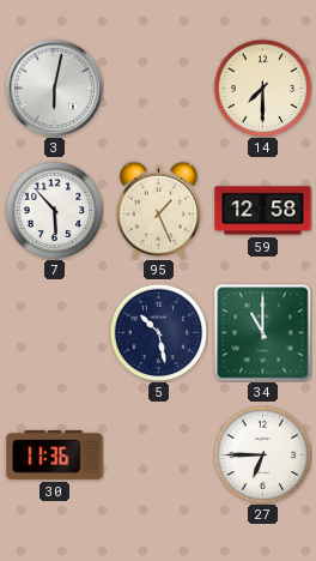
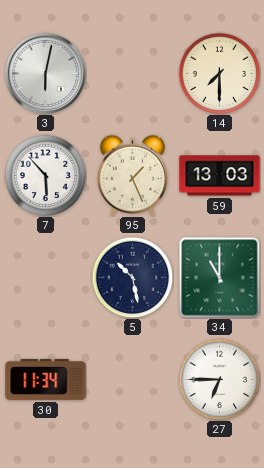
59: 12:58 -> 13:03
30: 11:36 -> 11:34
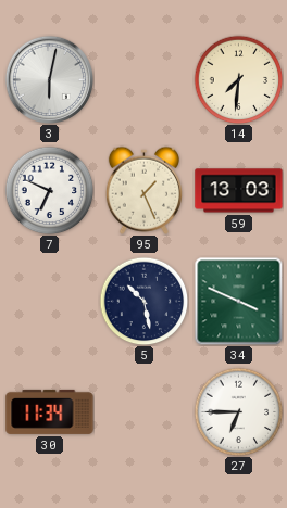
14: 7:30 -> 7:31
7: 5:53 -> 6:49
34: 11:00 -> 3:49
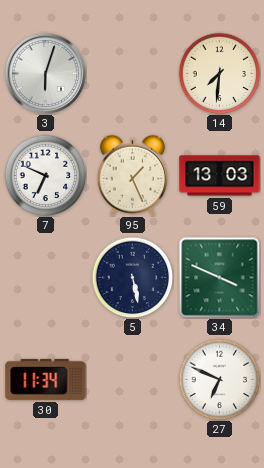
3: 6:02 -> 6:03
5: 10:28 -> 5:28
27: 6:45 -> 6:49
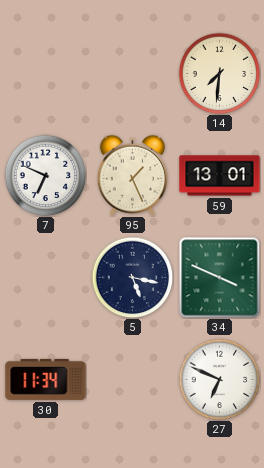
3: 6:03 -> none
59: 13:03 -> 13:01
5: 5:28 -> 5:17
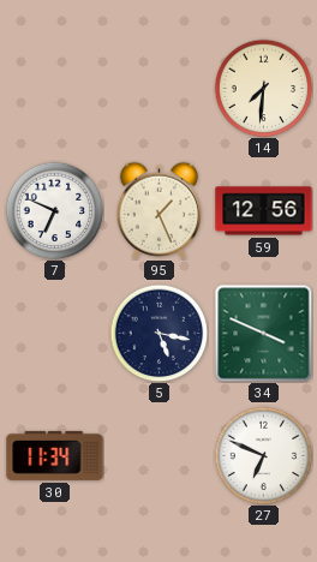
59: 13:01 -> 12:56
